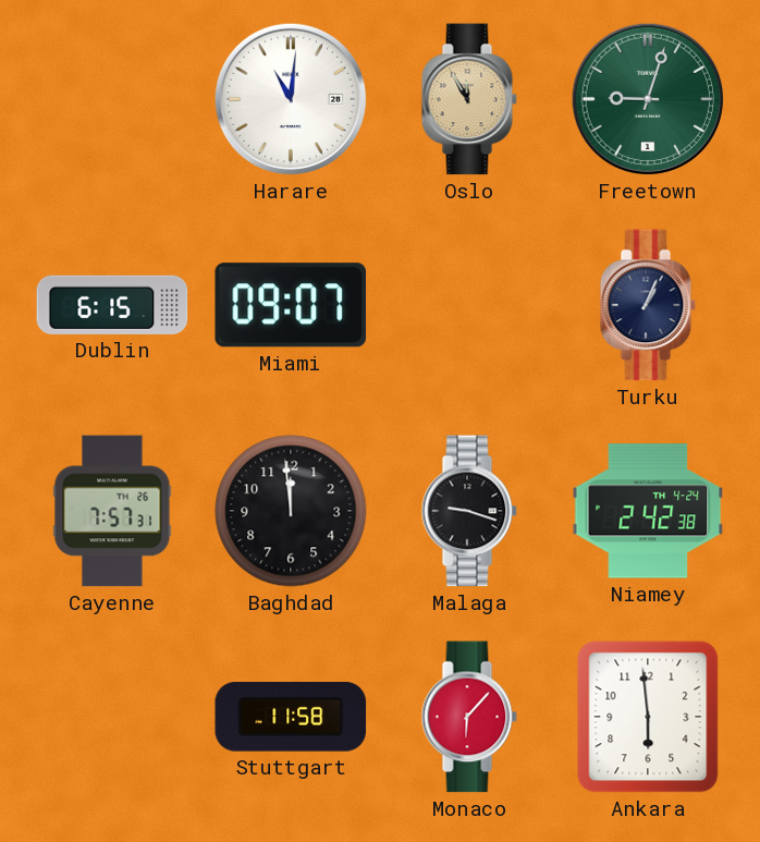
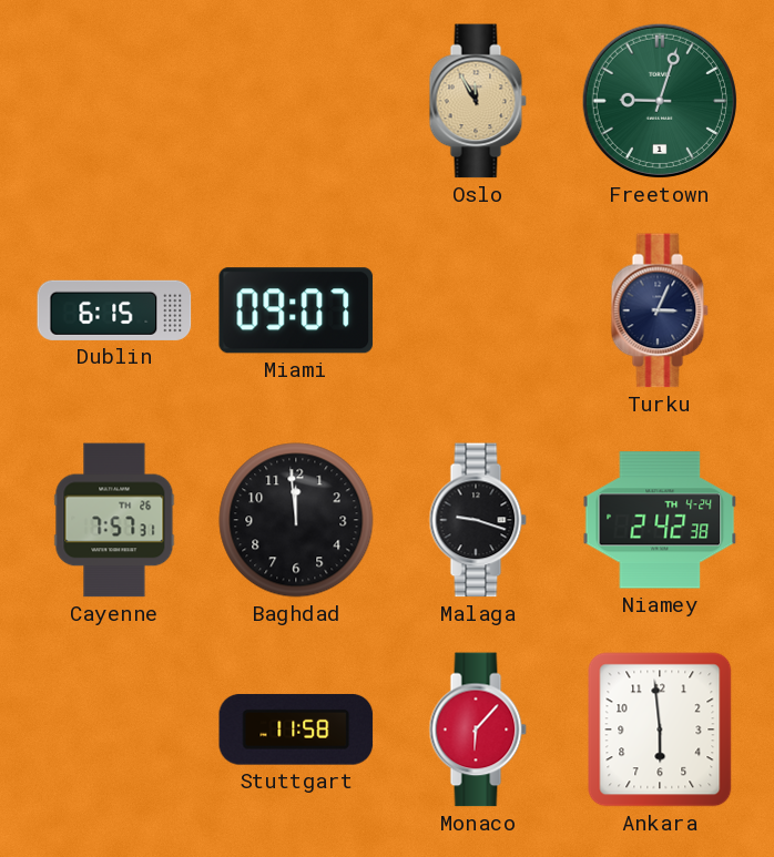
Harare: 11:01 -> none
Turku: 1:04 -> 3:04
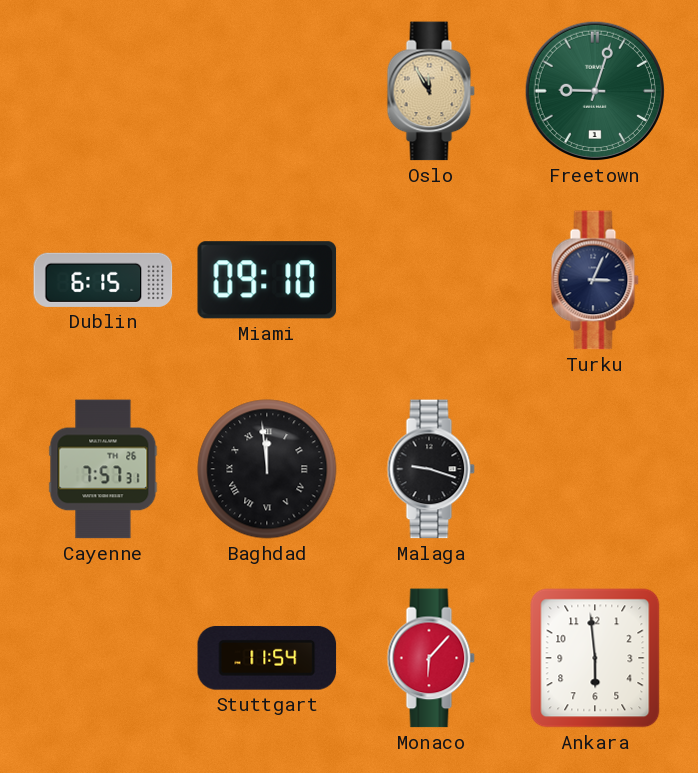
Miami: 09:07 -> 09:10
Baghdad numerals: Arabic -> Roman
Niamey: 2:42 -> none
Stuttgart: 11:58 -> 11:54
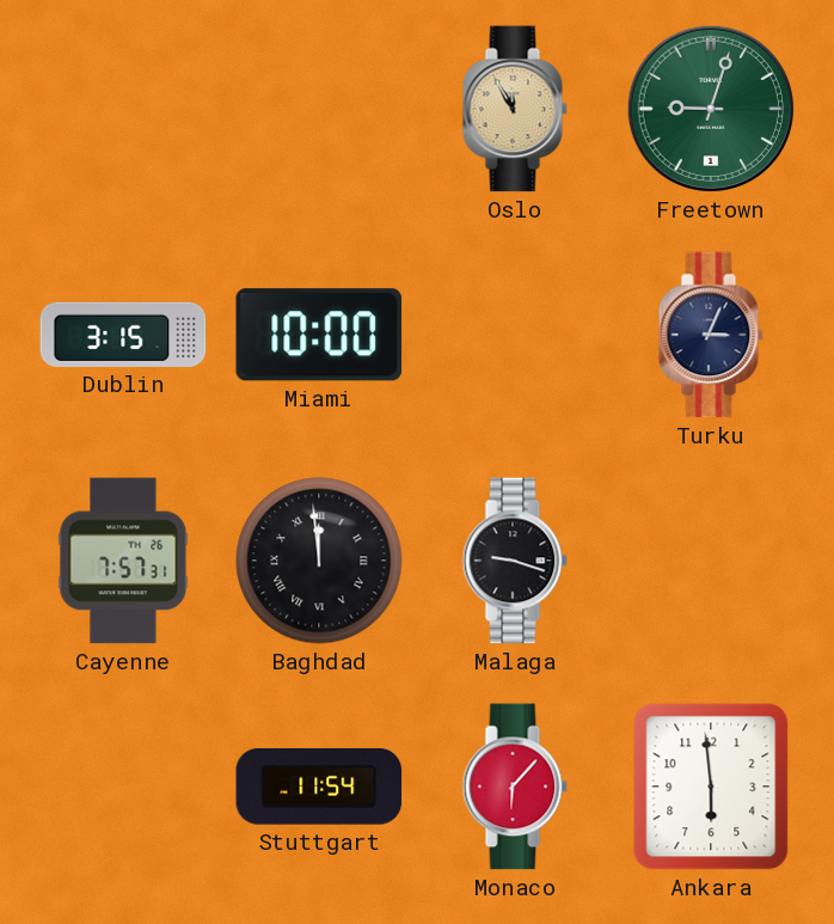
Dublin: 6:15 -> 3:15
Miami: 09:10 -> 10:00
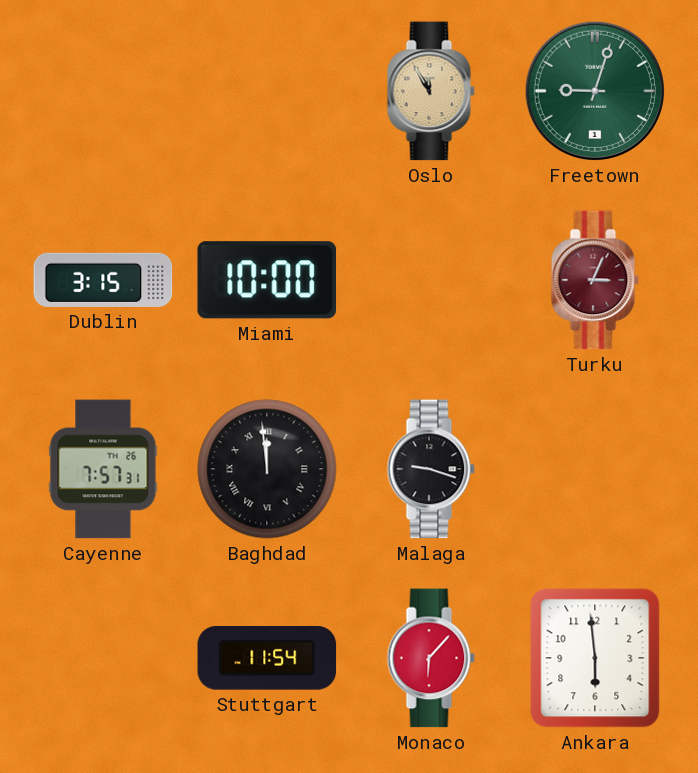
Turku dial: navy -> burgundy
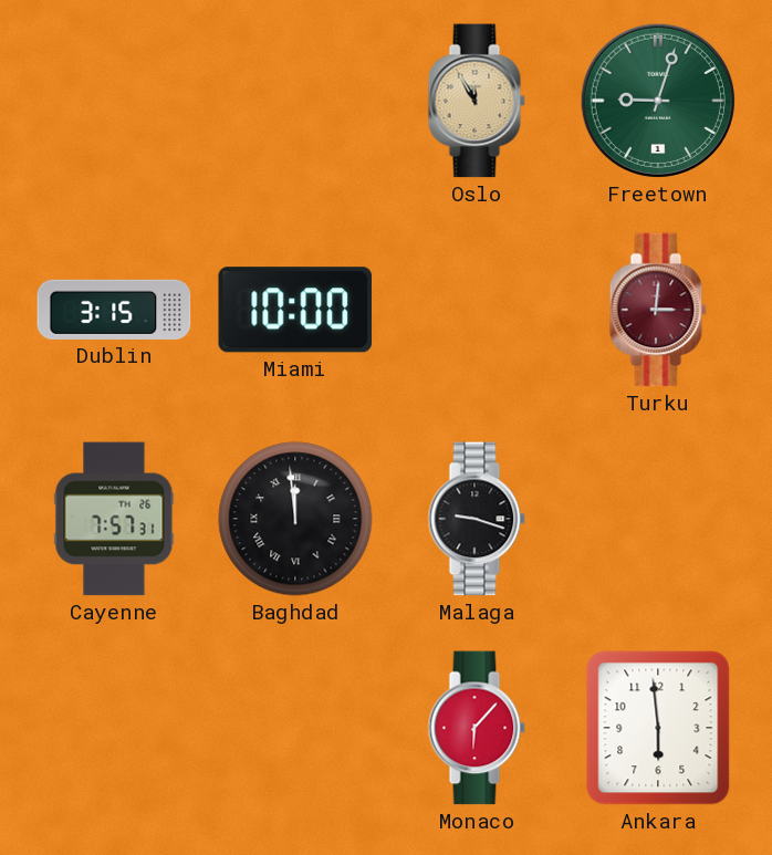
Turku: 3:04 -> 3:01
Stuttgart: 11:54 -> none
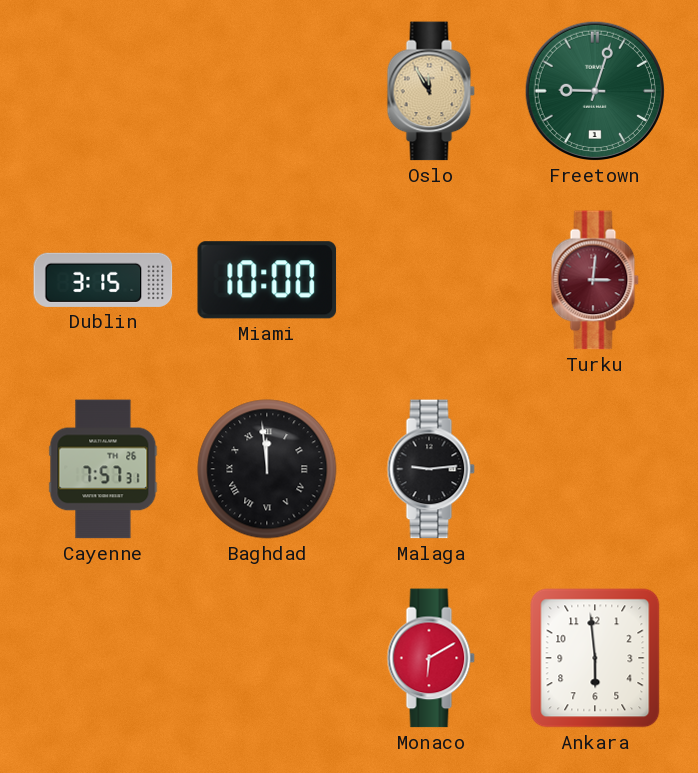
Malaga: 9:18 -> 9:14
Monaco: 6:07 -> 6:10
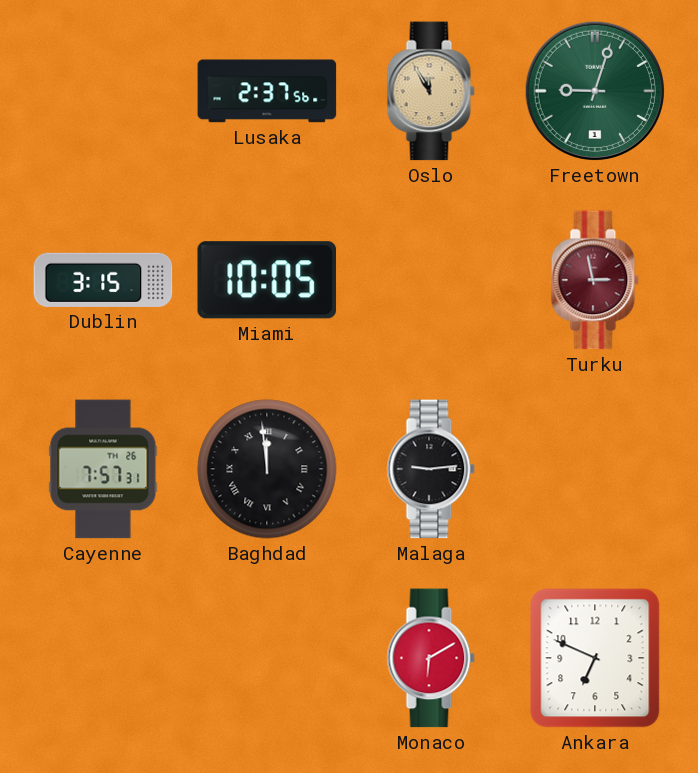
Lusaka: none -> 2:37
Miami: 10:00 -> 10:05
Turku: 3:01 -> 2:58
Ankara: 5:59 -> 6:49
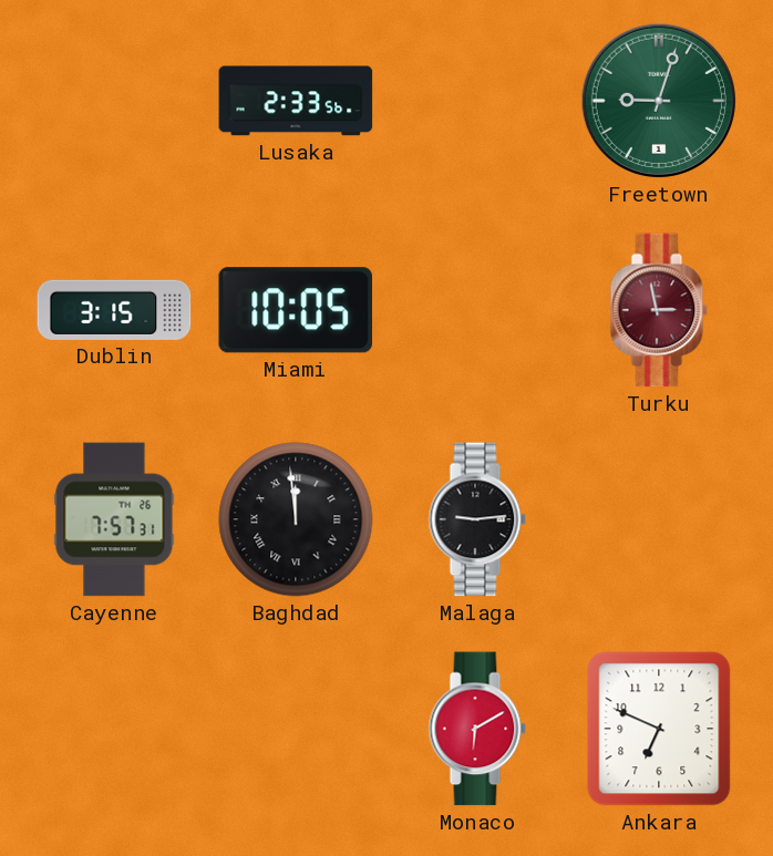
Lusaka: 2:37 -> 2:33
Oslo: 11:55 -> none
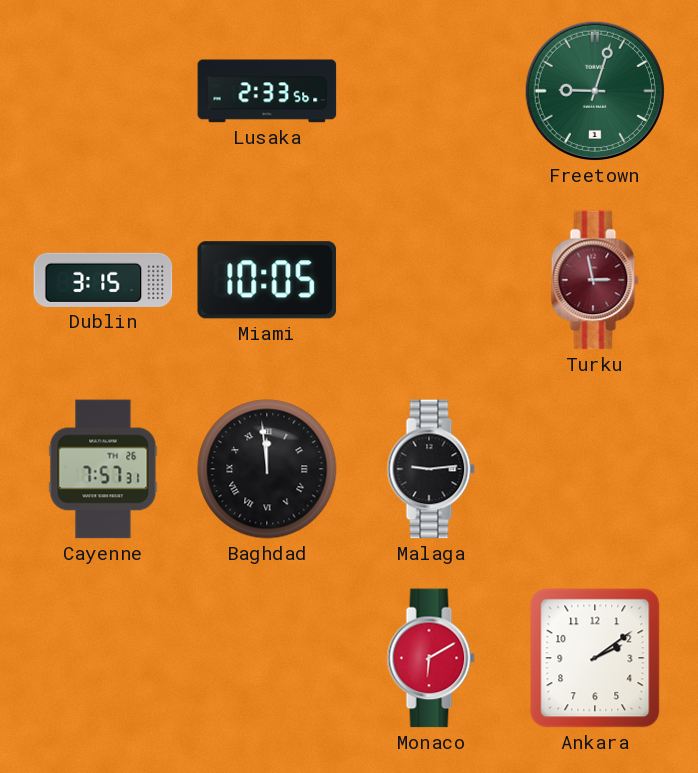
Ankara: 6:49 -> 2:09
